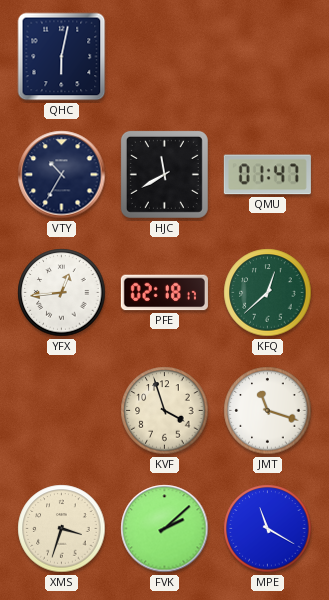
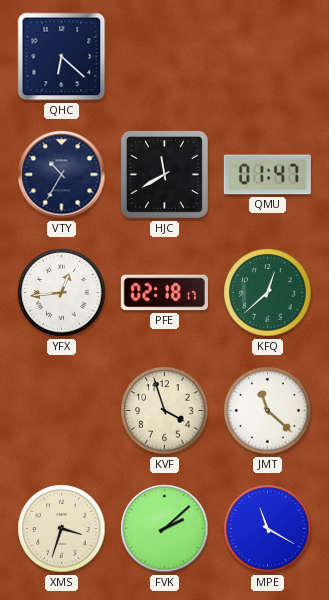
QHC: 6:02 -> 6:22
JMT: 11:18 -> 11:22
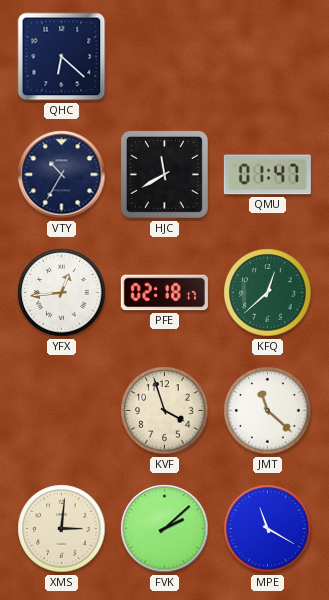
XMS: 3:33 -> 3:01
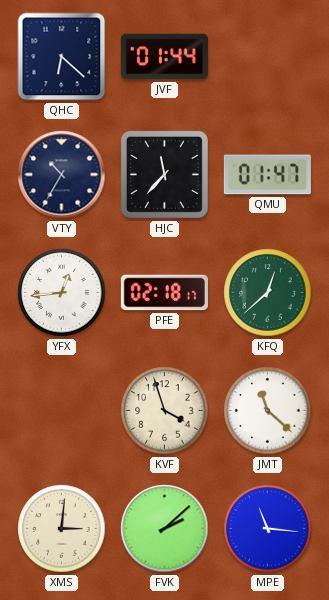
JVF: none -> 01:44
HJC: 11:40 -> 11:37
MPE: 11:20 -> 11:16
